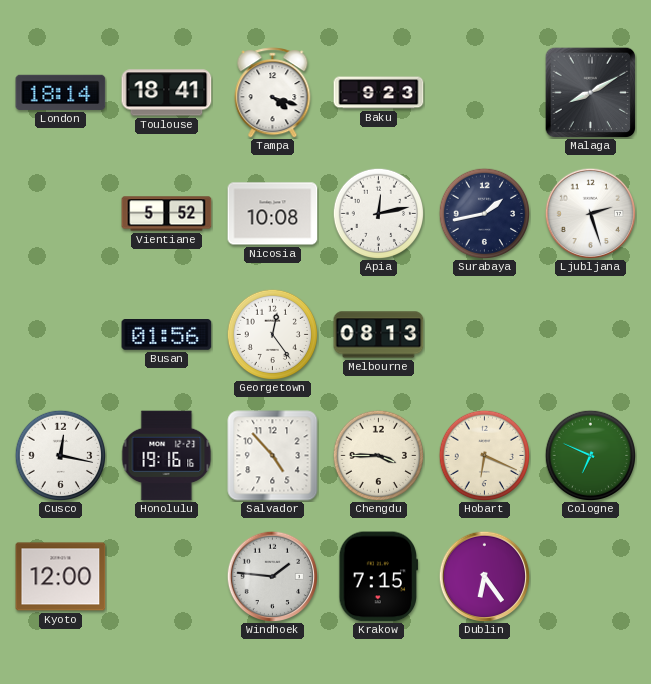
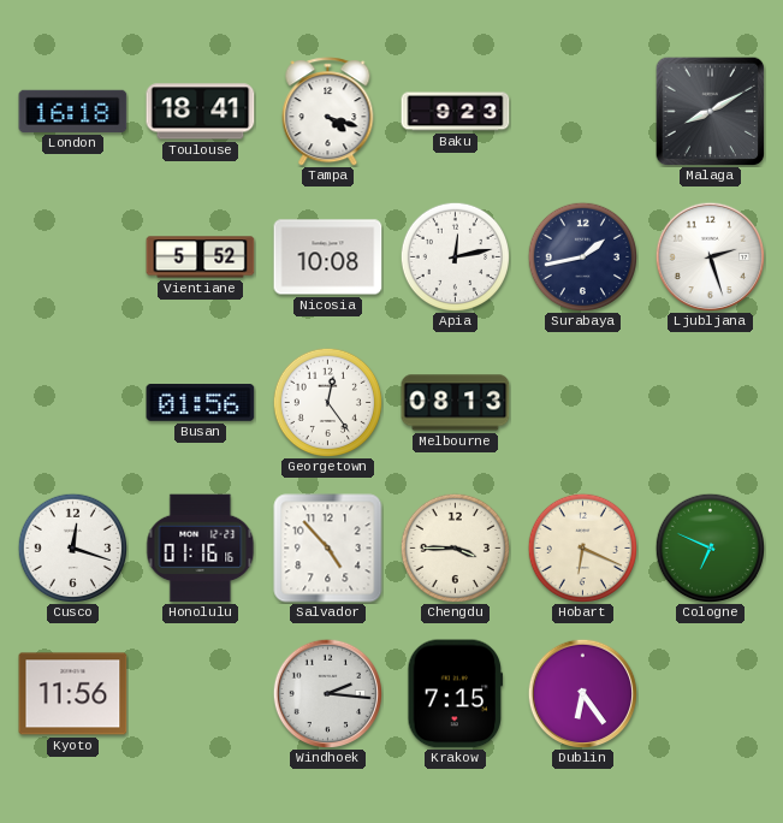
London: 18:14 -> 16:18
Cusco: 12:17 -> 12:18
Honolulu: 19:16 -> 01:16
Kyoto: 12:00 -> 11:56
Windhoek: 1:46 -> 2:16
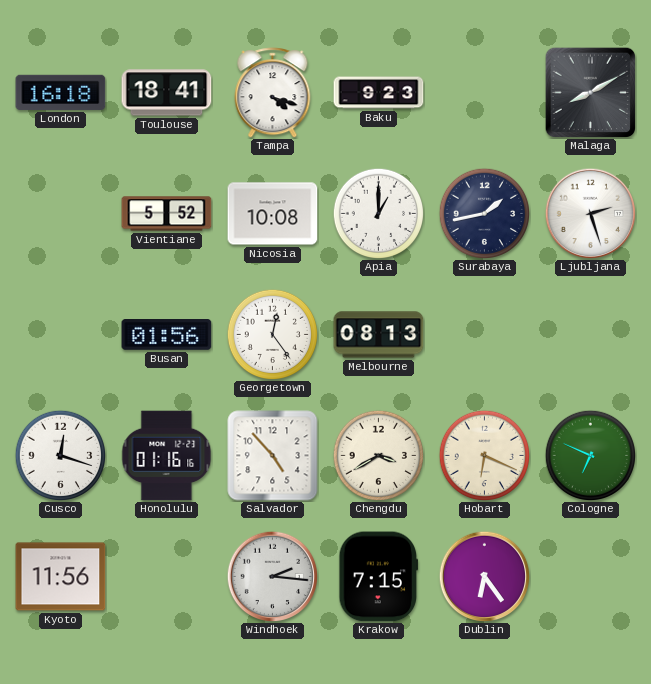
Apia: 12:13 -> 1:00
Chengdu: 3:45 -> 3:40
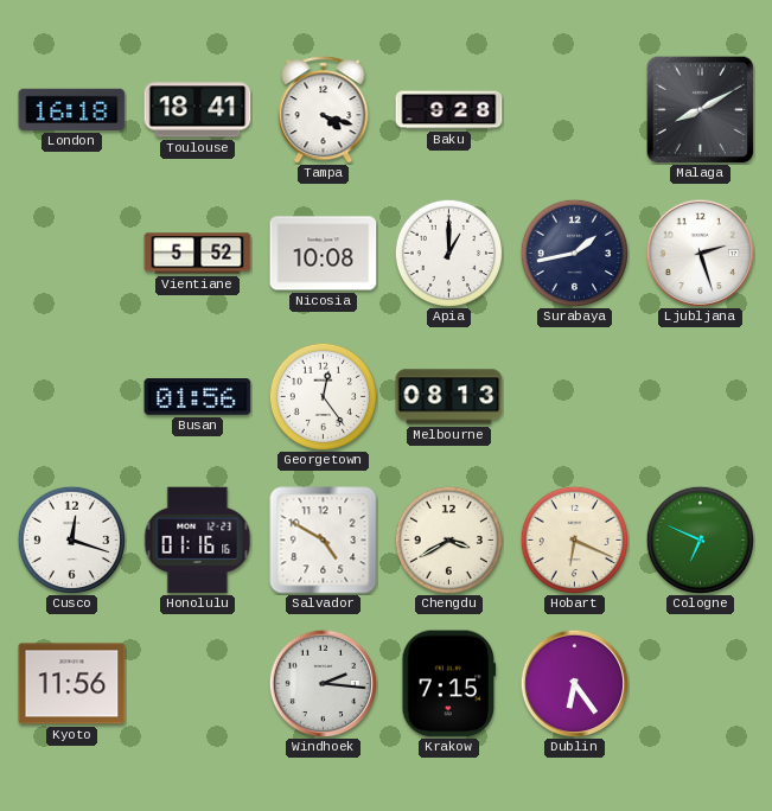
Baku: 9:23 -> 9:28
Salvador: 4:53 -> 4:50
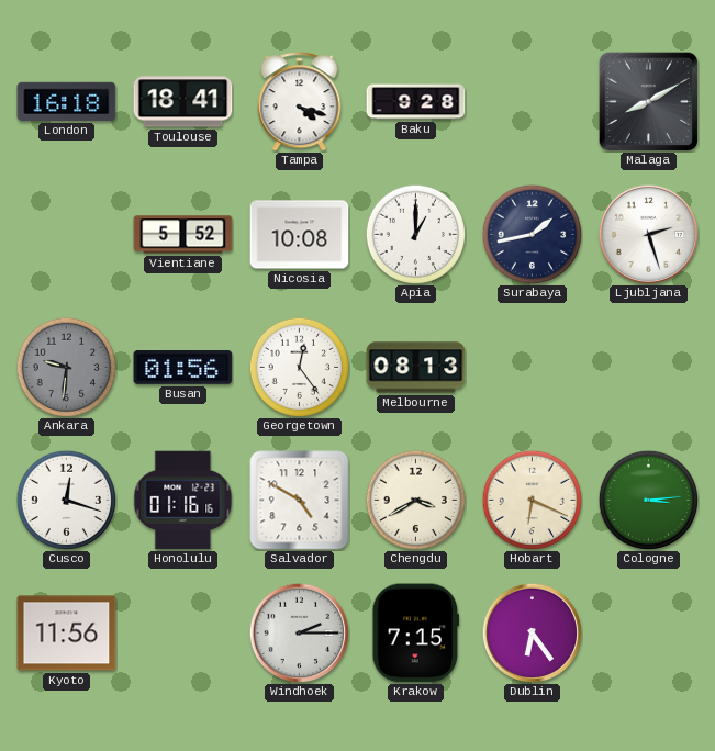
Ankara: none -> 9:31
Cologne: 6:49 -> 3:14
Windhoek: 2:16 -> 2:15
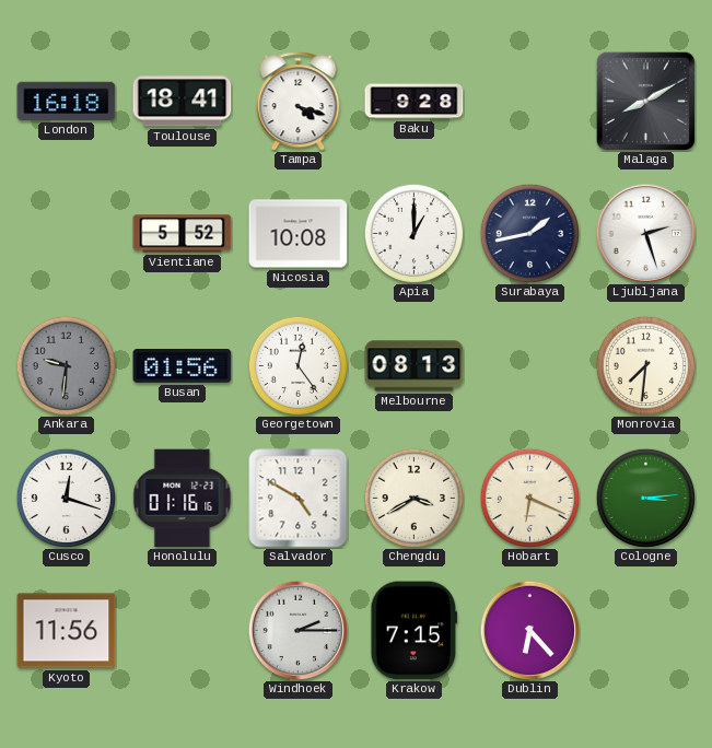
Monrovia: none -> 7:31
Dublin: 6:24 -> 6:23
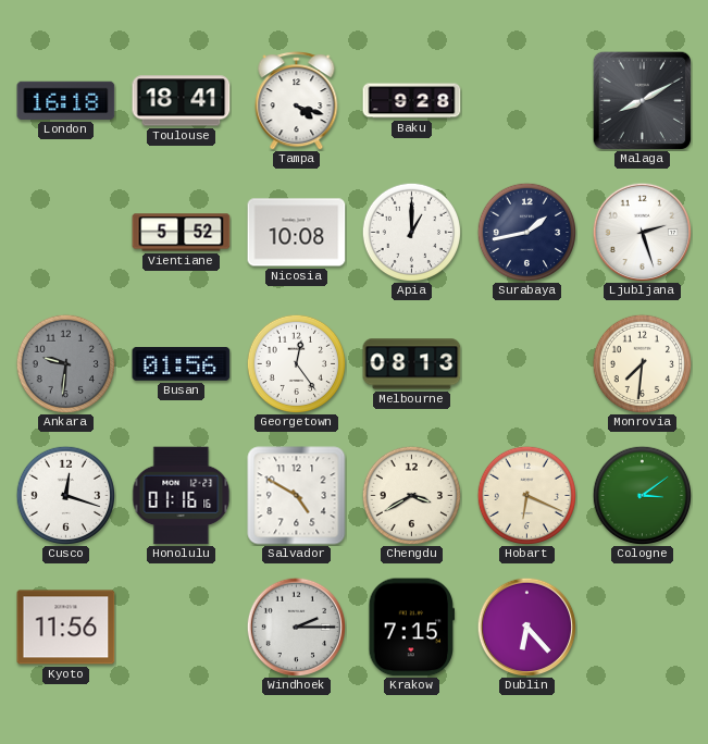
Cologne: 3:14 -> 3:09
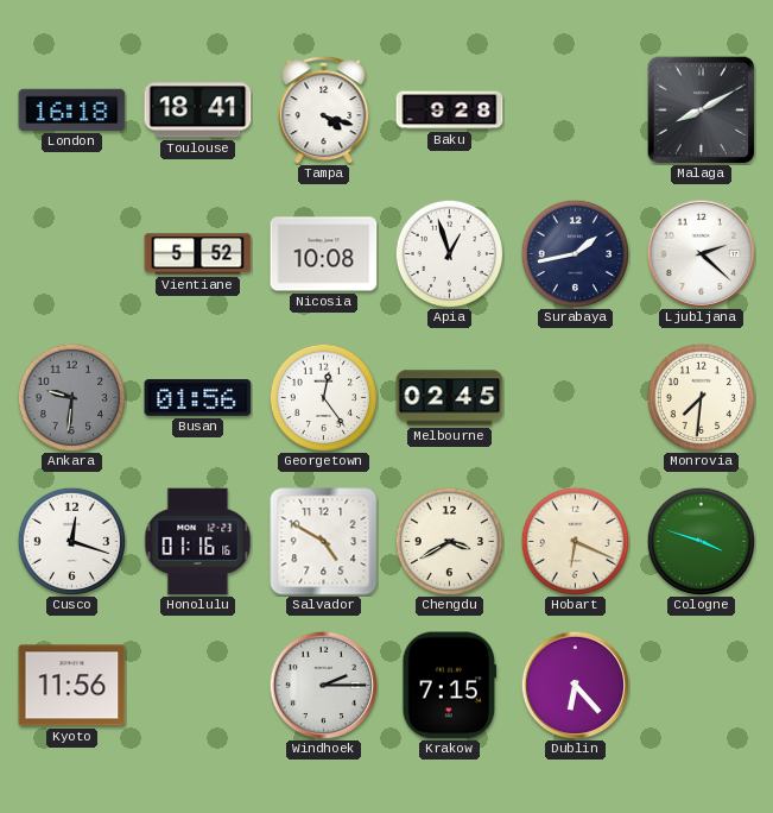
Apia: 1:00 -> 12:57
Ljubljana: 2:27 -> 2:22
Melbourne: 08:13 -> 02:45
Cologne: 3:09 -> 3:48
